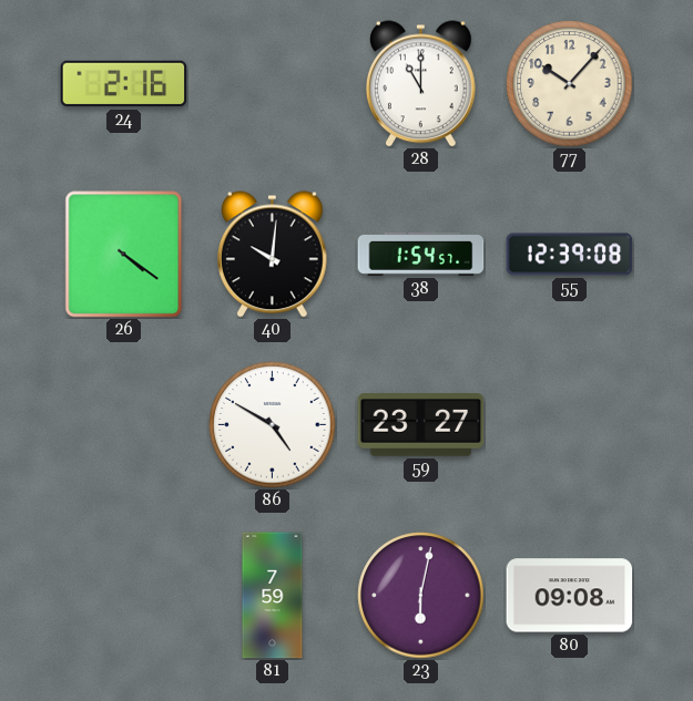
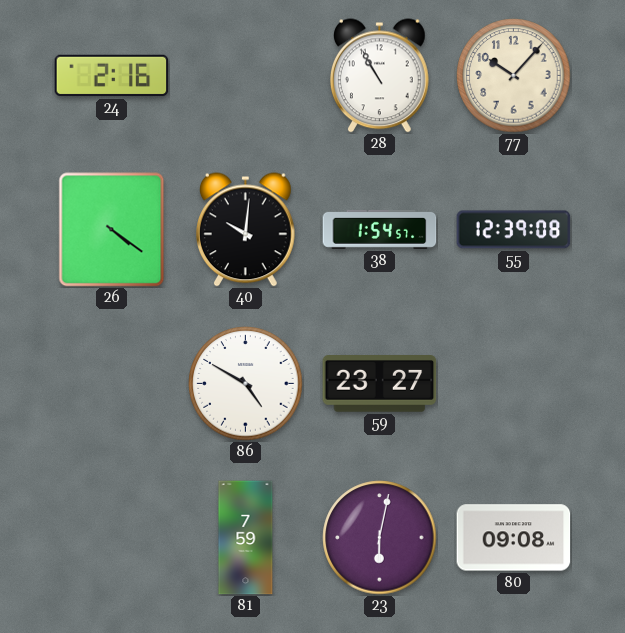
28: 11:00 -> 10:55
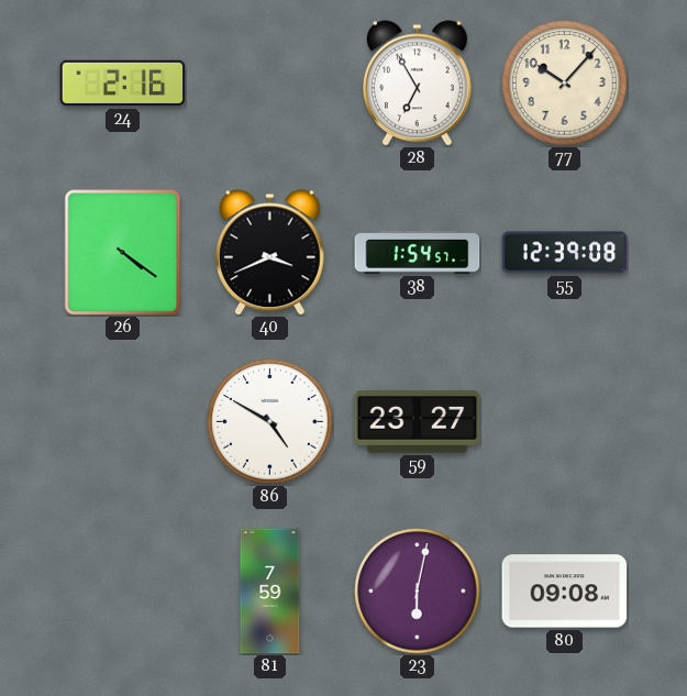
28: 10:55 -> 6:55
40: 10:01 -> 3:41
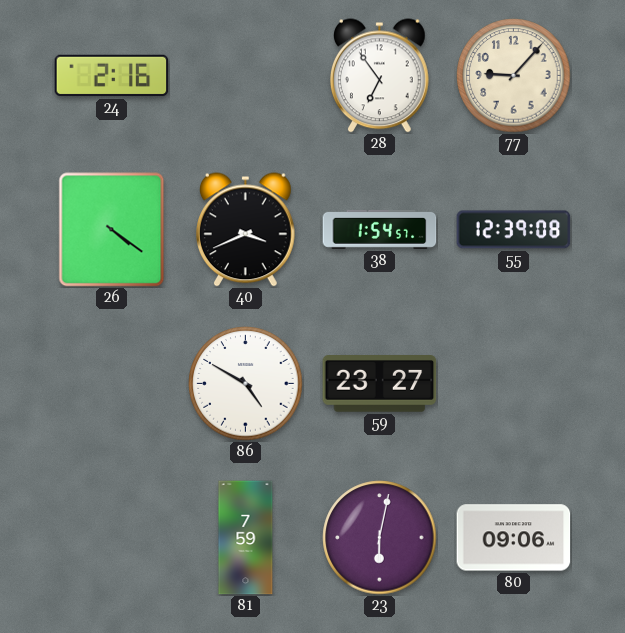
28: 6:55 -> 6:54
77: 10:07 -> 9:07
80: 09:08 -> 09:06
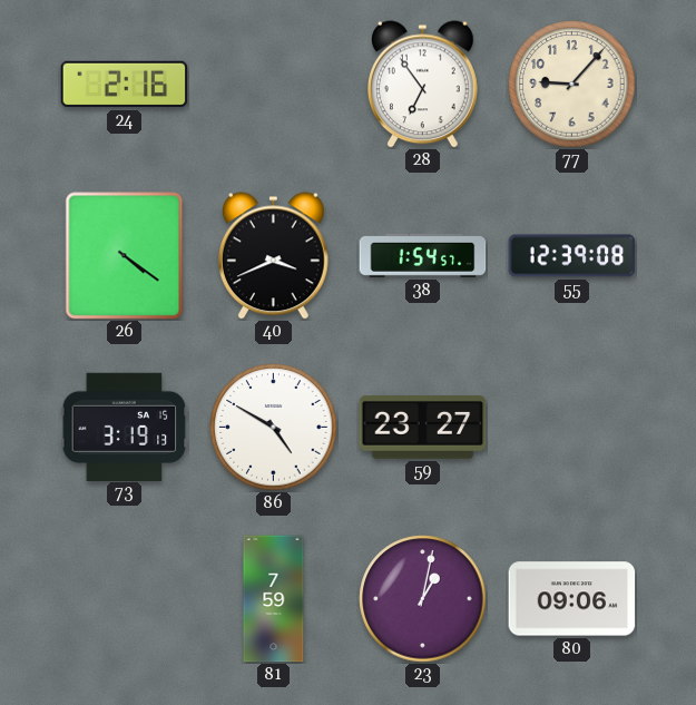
73: none -> 3:19
23: 6:02 -> 1:02
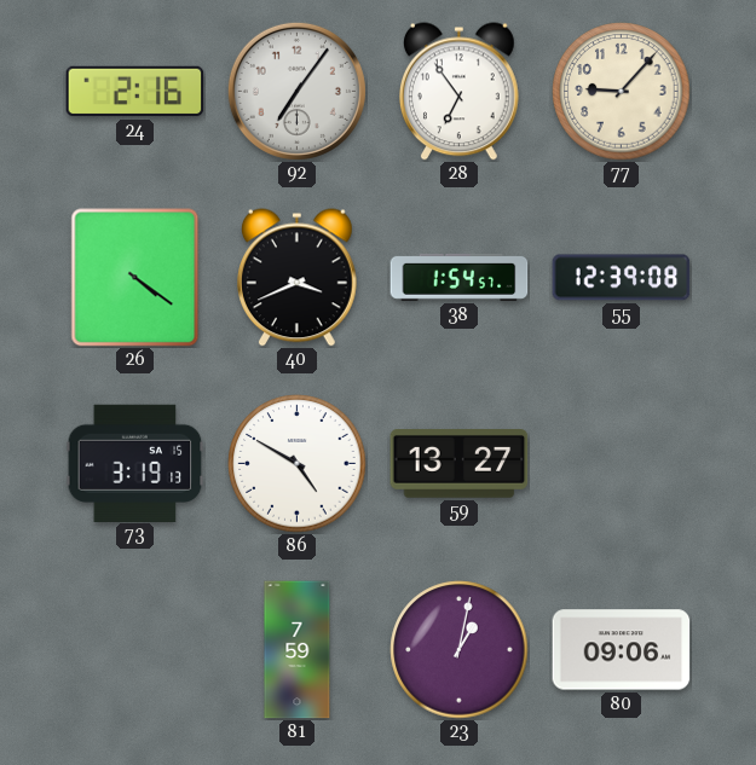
92: none -> 7:06
59: 23:27 -> 13:27
